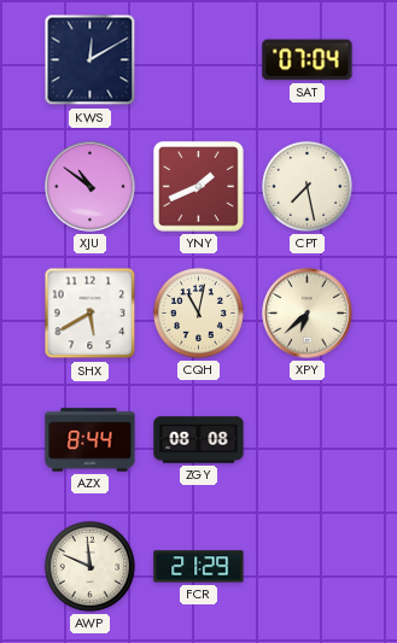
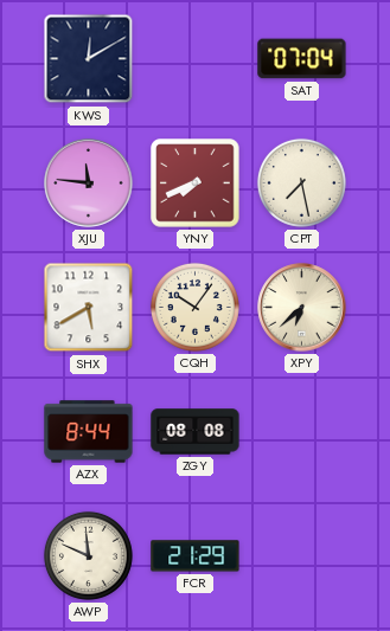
XJU: 10:51 -> 11:46
YNY: 1:41 -> 7:41
CQH: 11:02 -> 10:06
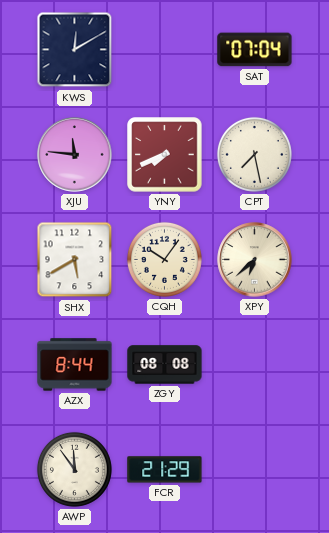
AWP: 11:49 -> 11:54
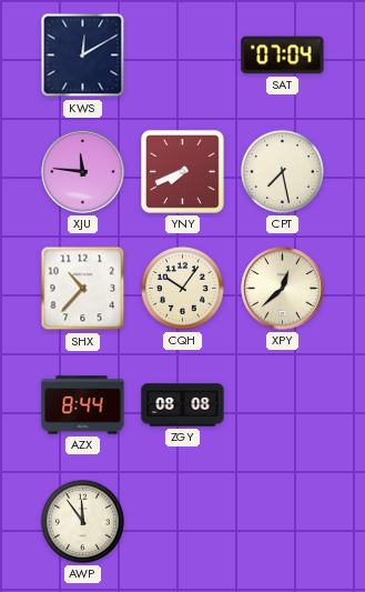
SHX: 5:40 -> 10:37
XPY: 6:38 -> 12:38
FCR: 21:29 -> none
